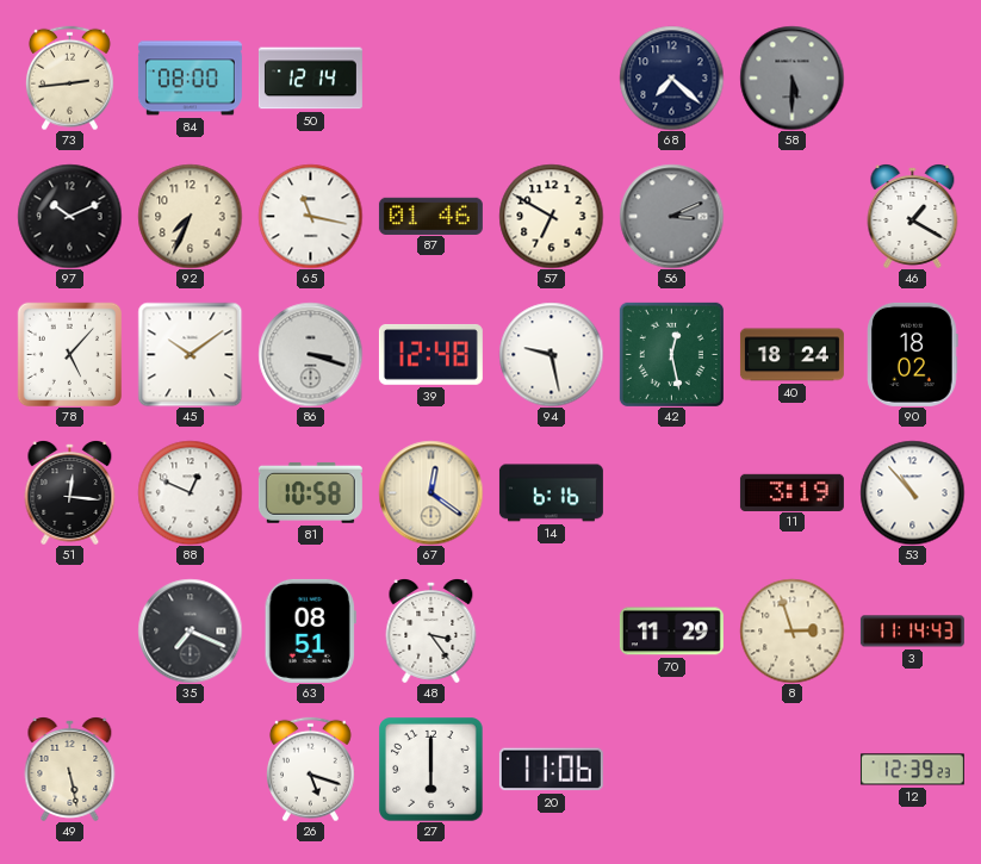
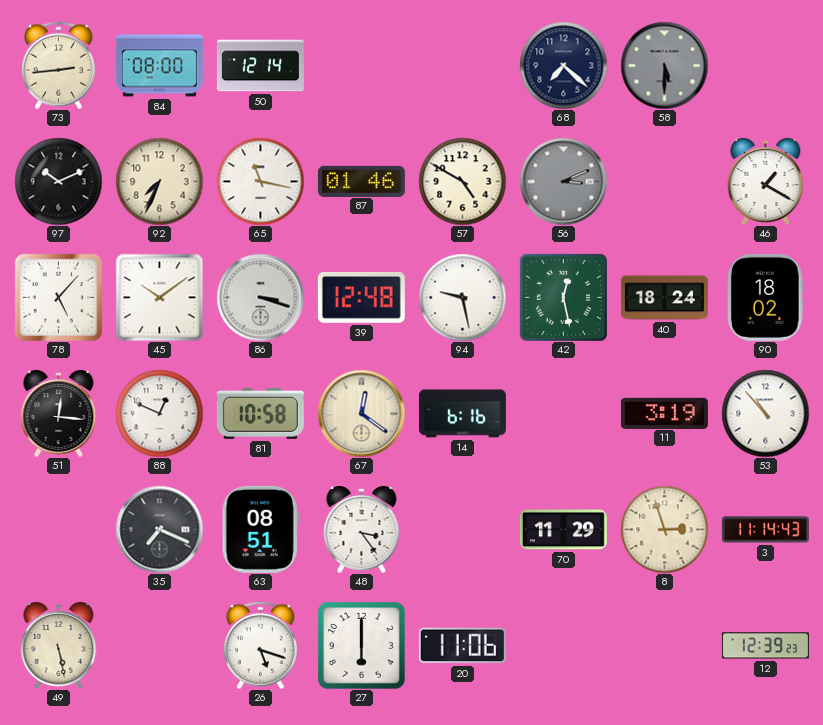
57: 6:50 -> 4:50
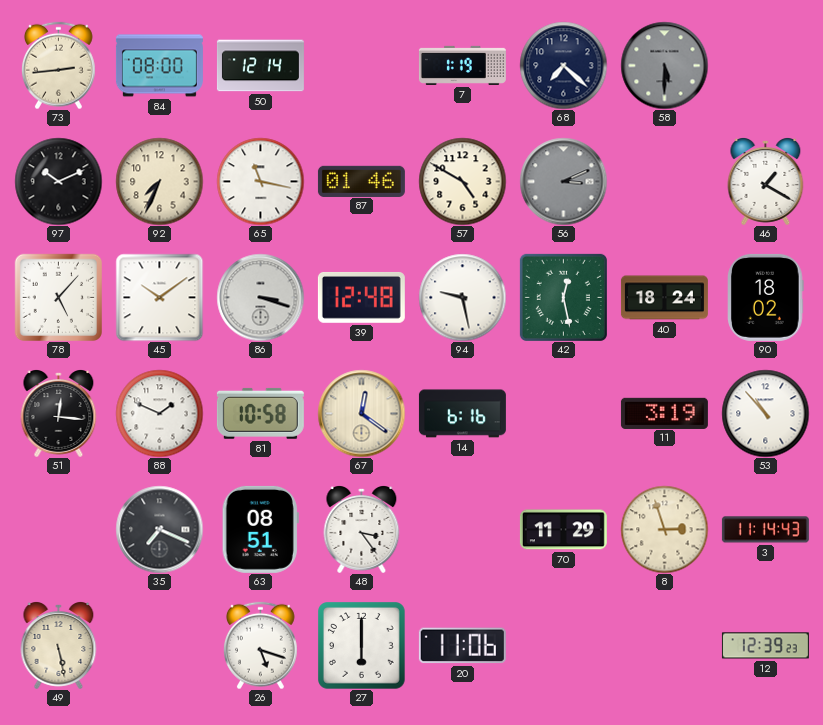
7: none -> 1:19
88: 12:49 -> 1:49
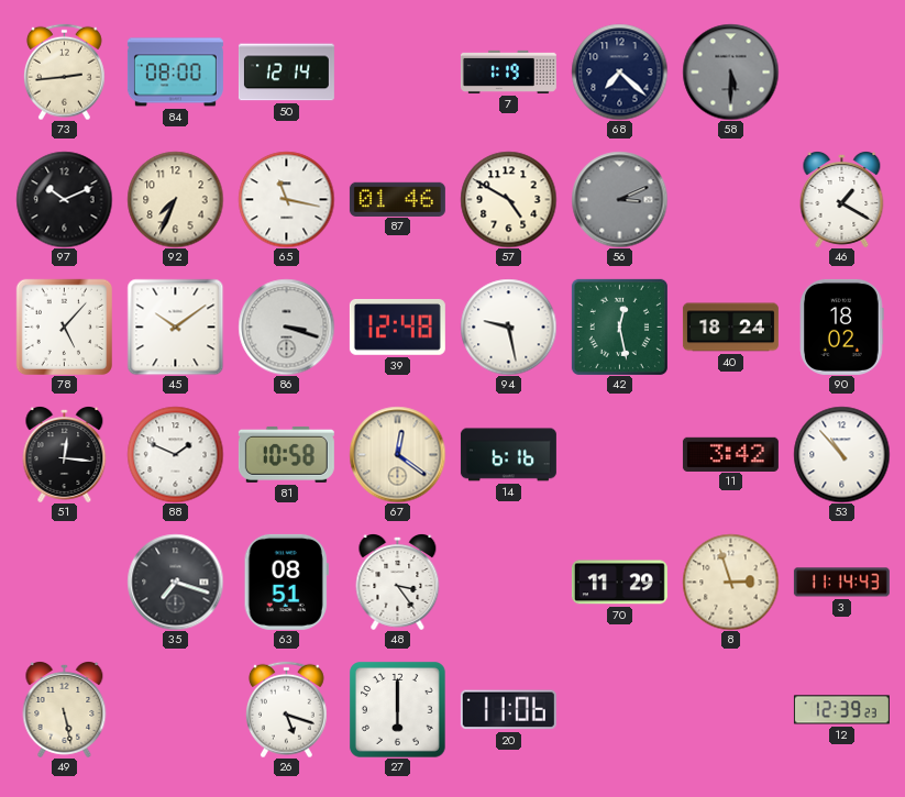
11: 3:19 -> 3:42
35: 7:19 -> 7:18
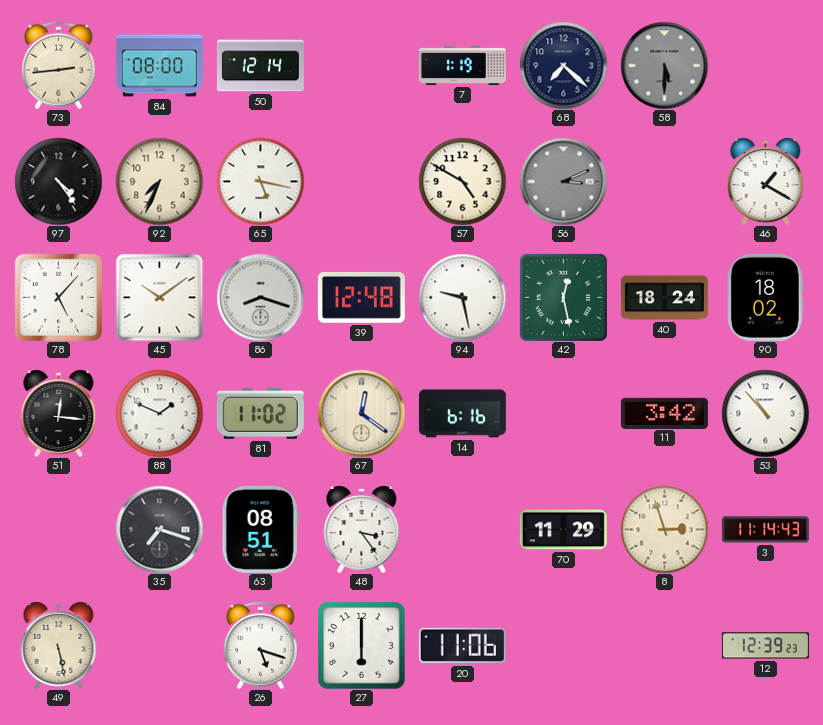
97: 10:11 -> 4:24
65: 11:17 -> 5:17
87: 01:46 -> none
86: 3:18 -> 8:18
81: 10:58 -> 11:02
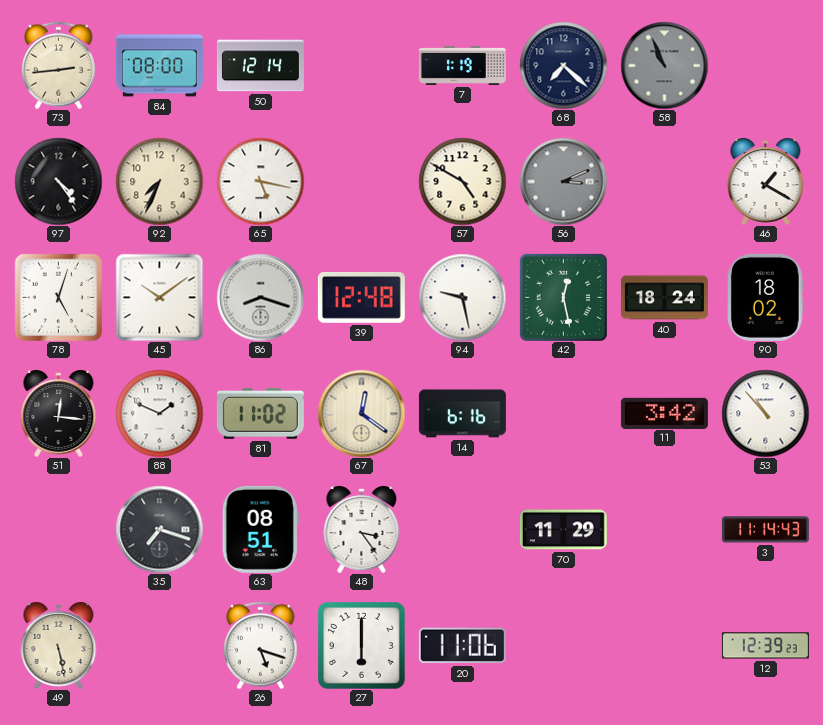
58: 5:30 -> 10:56
78: 5:07 -> 5:03
8: 2:57 -> none
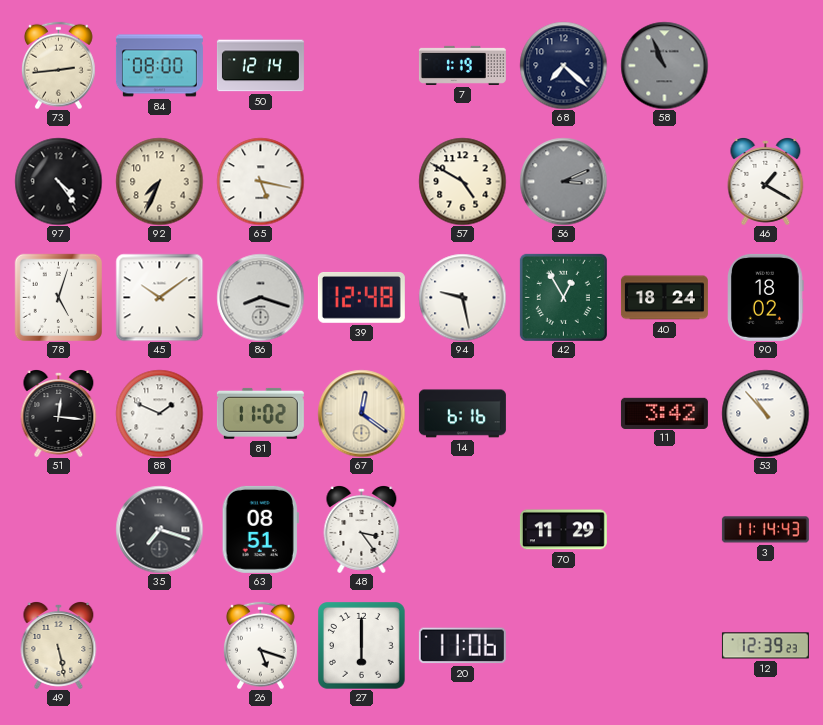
42: 12:28 -> 12:55
